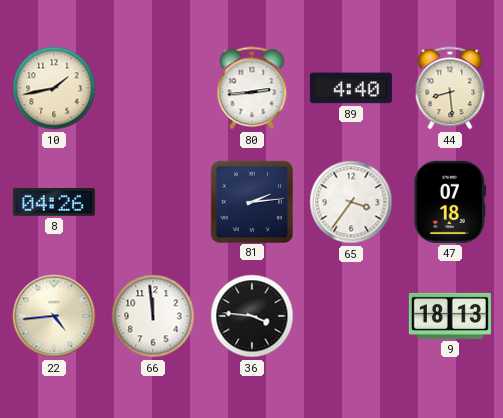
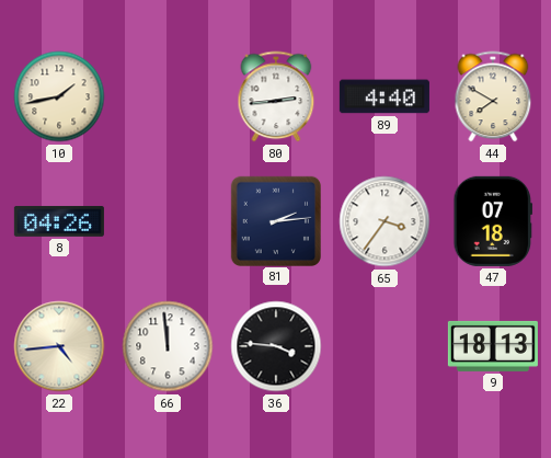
44: 8:29 -> 7:50
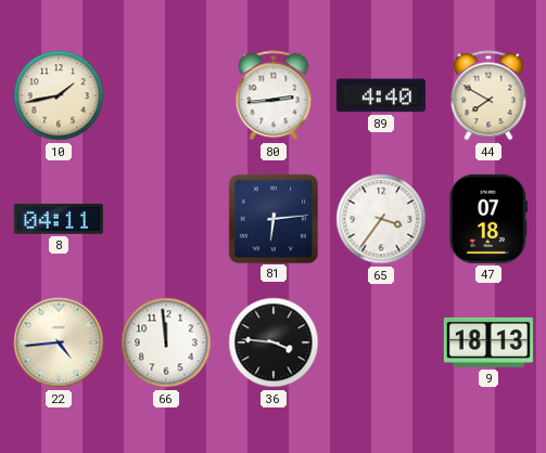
8: 04:26 -> 04:11
81: 2:14 -> 6:14
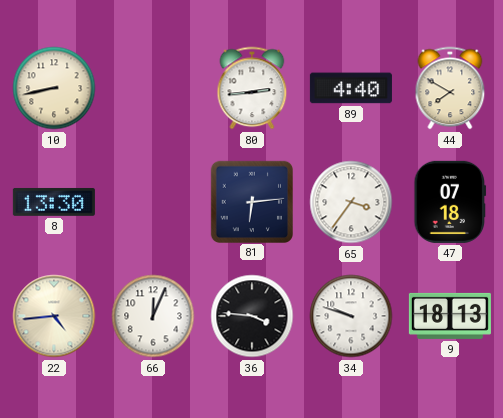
10: 1:43 -> 8:43
8: 04:11 -> 13:30
66: 11:59 -> 12:04
34: none -> 9:48
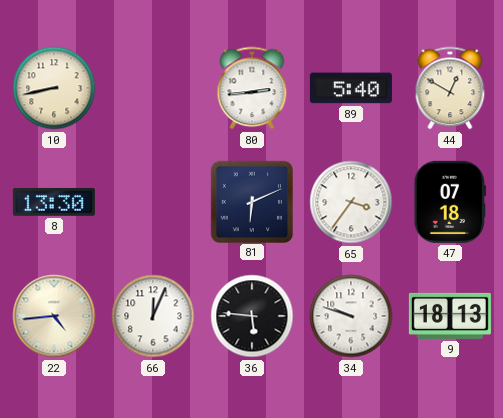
89: 4:40 -> 5:40
44: 7:50 -> 12:50
81: 6:14 -> 6:11
36: 3:46 -> 5:46
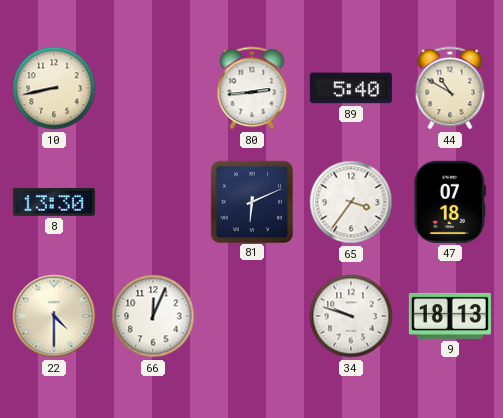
44: 12:50 -> 10:50
22: 4:44 -> 4:30
36: 5:46 -> none
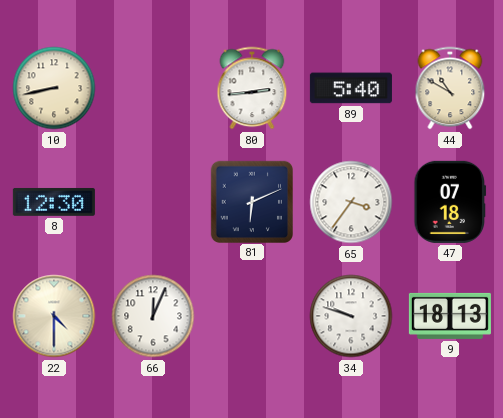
8: 13:30 -> 12:30
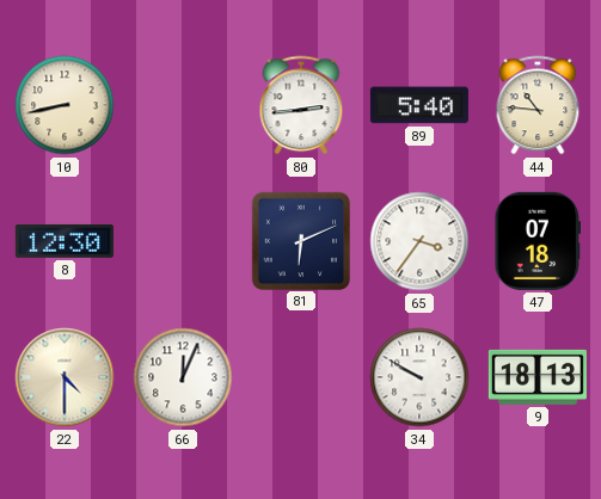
44: 10:50 -> 10:46
34: 9:48 -> 9:50
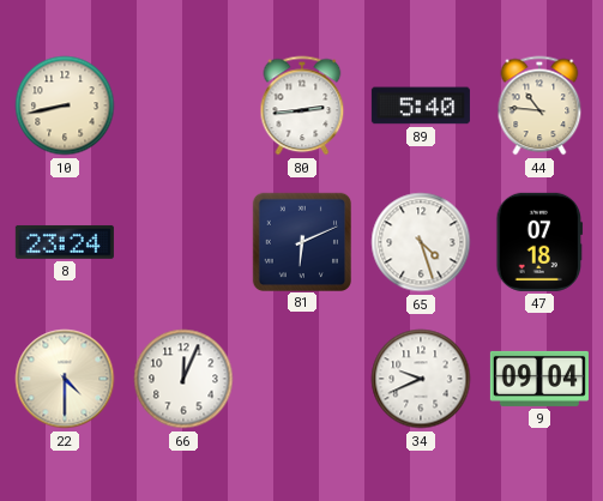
8: 12:30 -> 23:24
65: 3:36 -> 4:27
34: 9:50 -> 9:41
9: 18:13 -> 09:04
